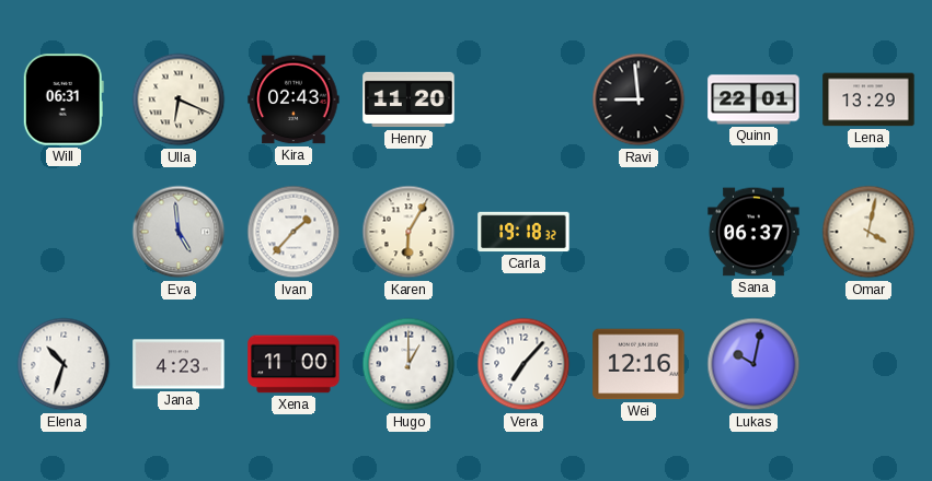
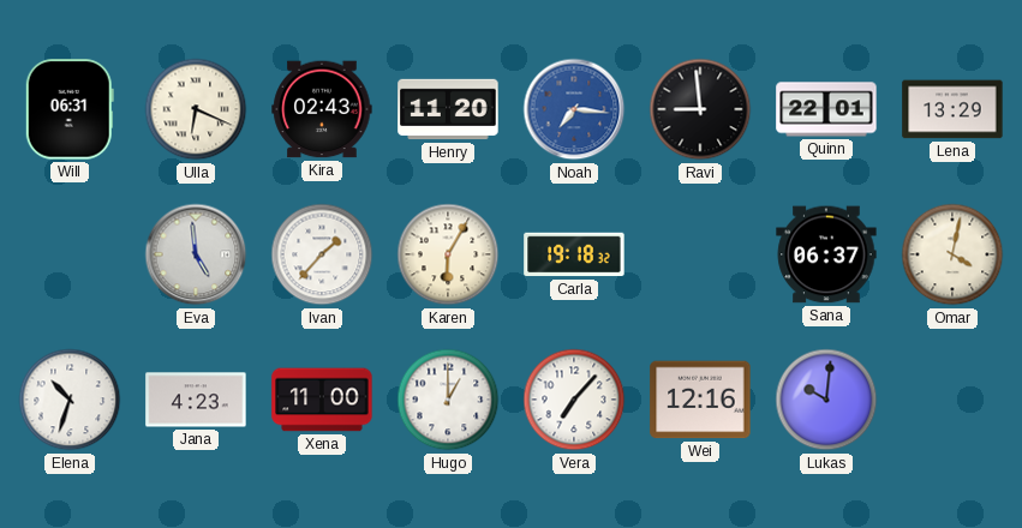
Noah: none -> 7:16
Lukas: 10:02 -> 10:01
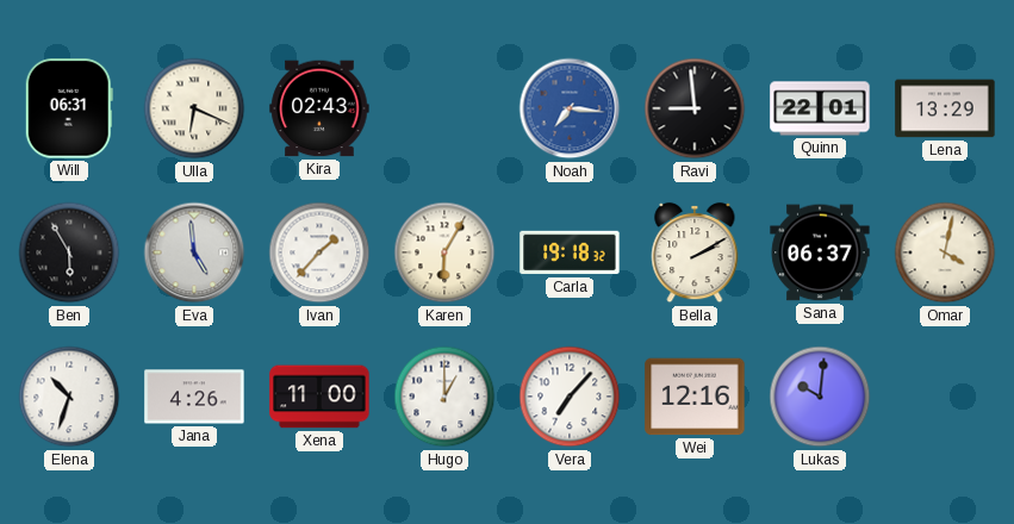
Henry: 11:20 -> none
Ben: none -> 5:55
Bella: none -> 2:10
Jana: 4:23 -> 4:26
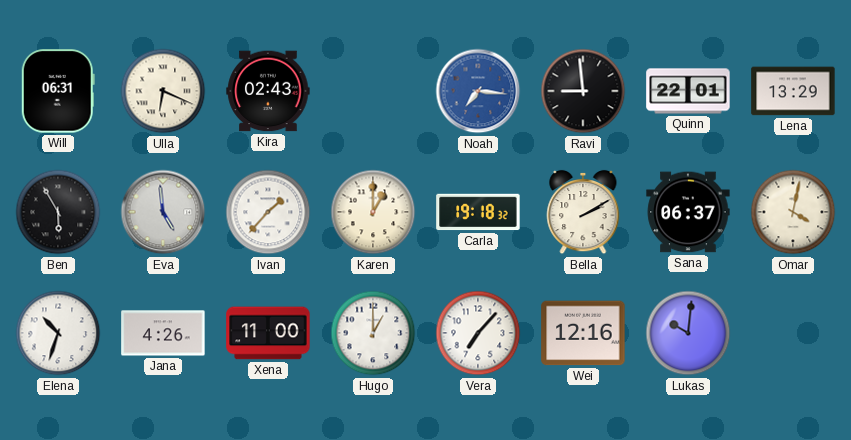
Karen: 6:05 -> 1:00
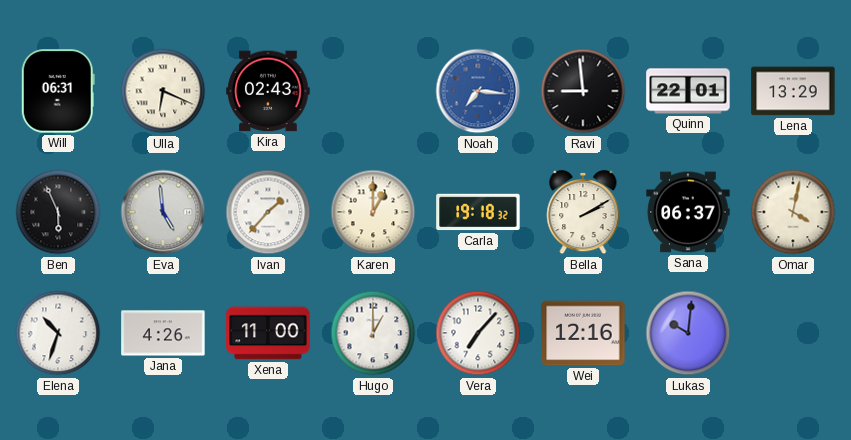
Ben: 5:55 -> 5:56
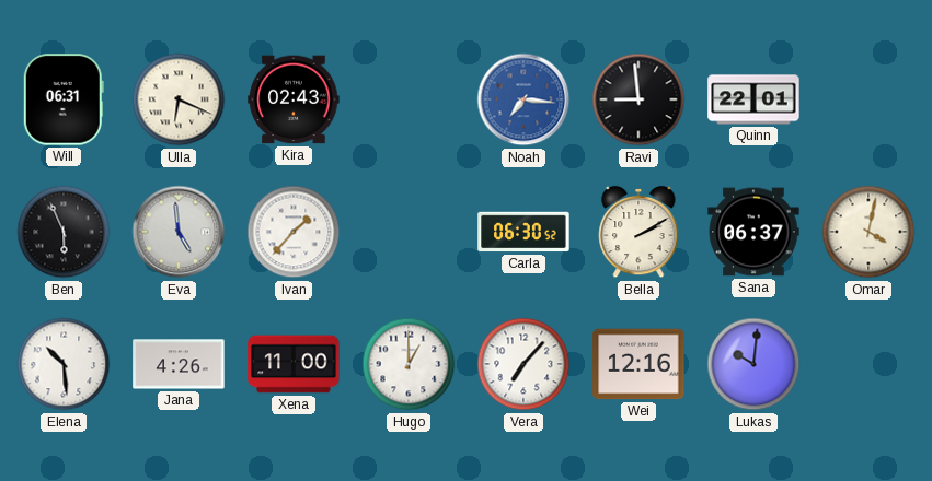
Lena: 13:29 -> none
Karen: 1:00 -> none
Carla: 19:18 -> 06:30
Elena: 10:33 -> 10:29
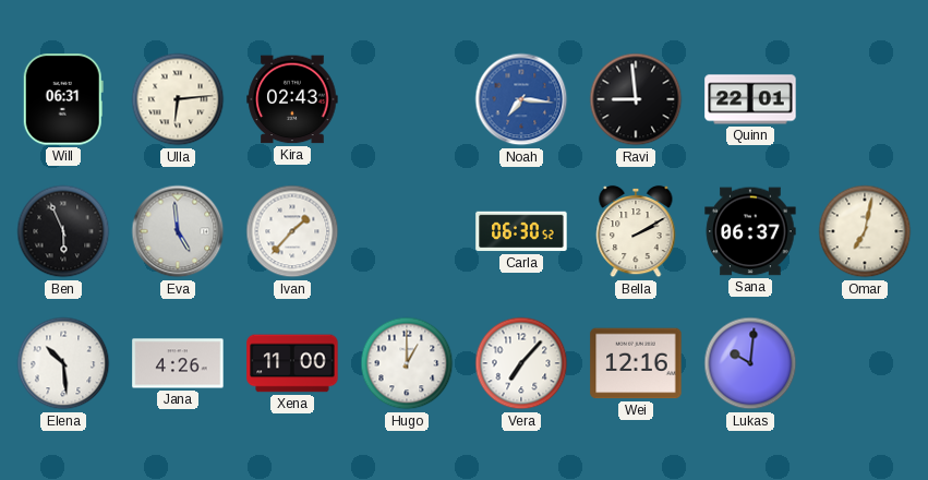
Ulla: 6:19 -> 6:14
Omar: 4:02 -> 7:02
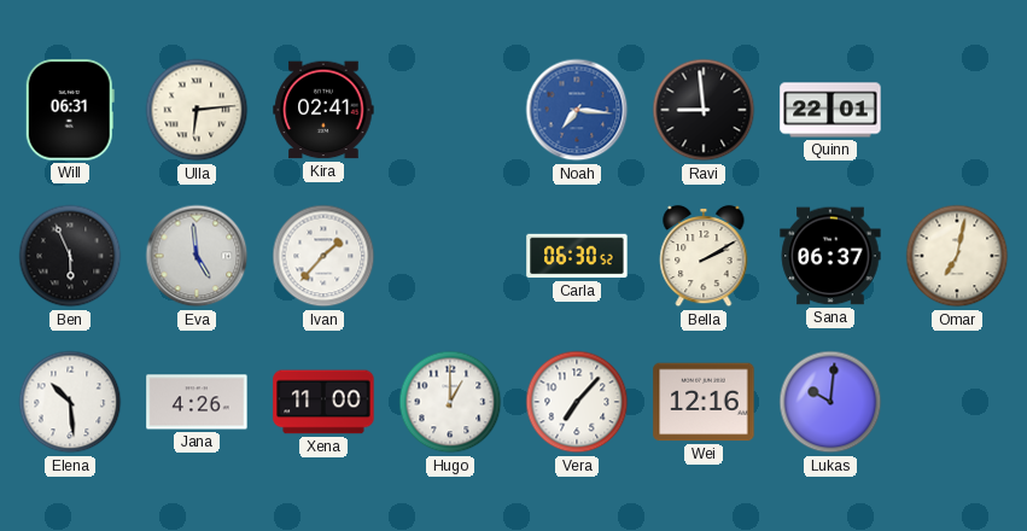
Kira: 02:43 -> 02:41
